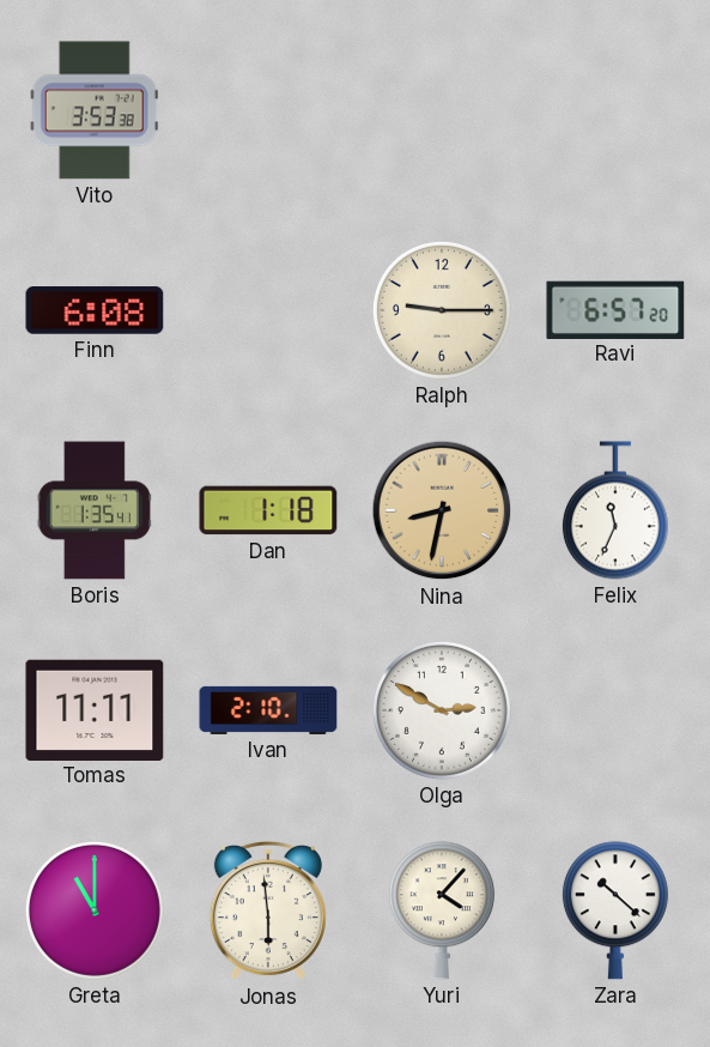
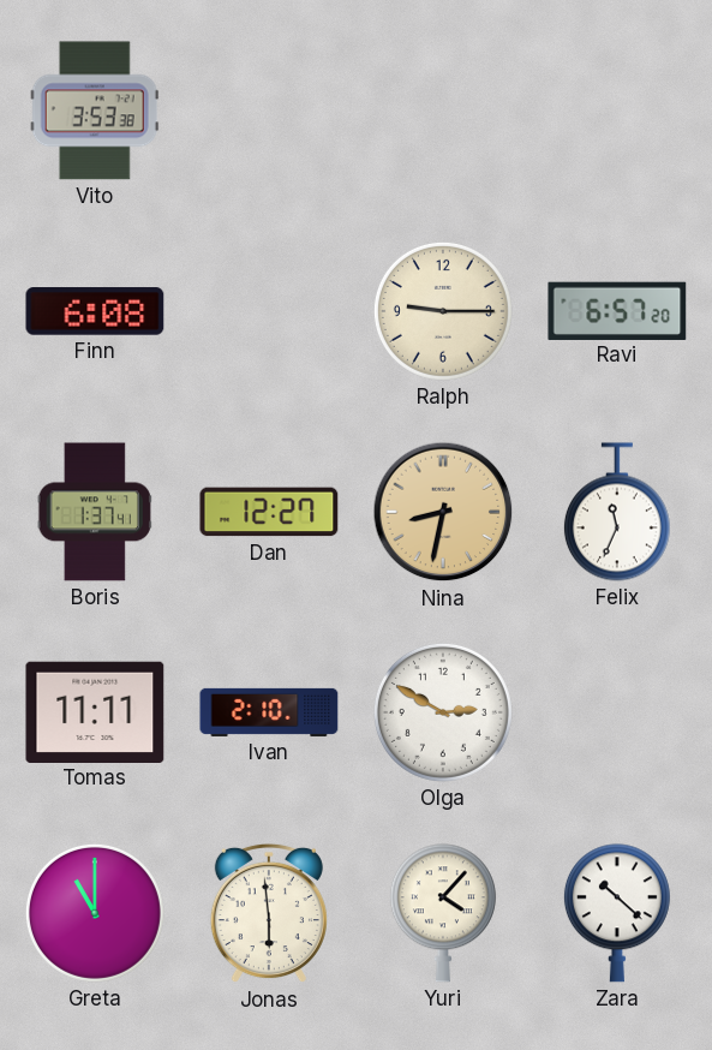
Boris: 1:35 -> 1:37
Dan: 1:18 -> 12:27
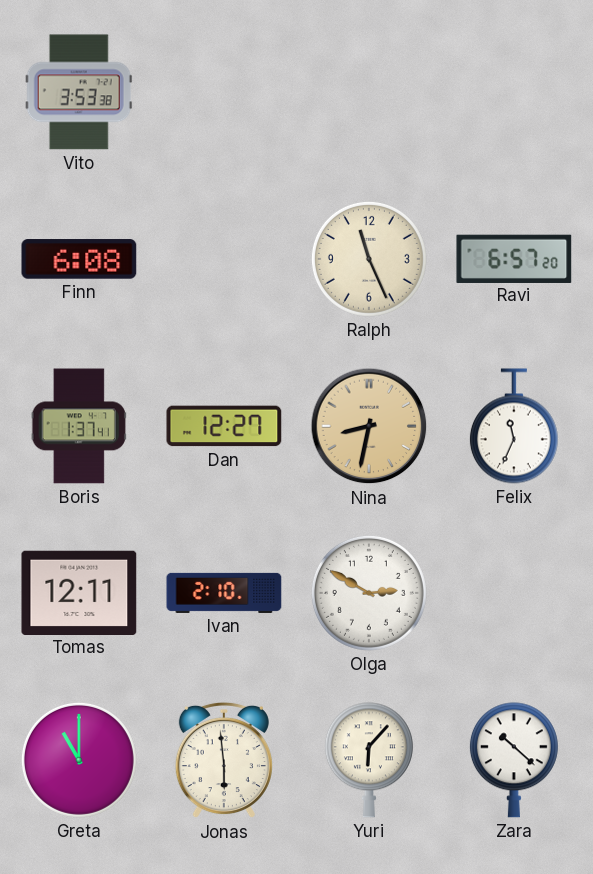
Ralph: 9:15 -> 11:26
Tomas: 11:11 -> 12:11
Yuri: 4:07 -> 6:07
